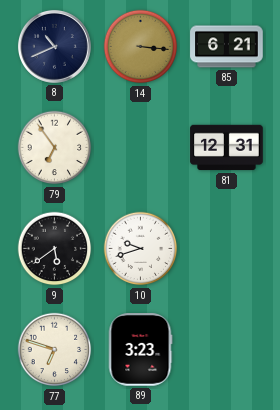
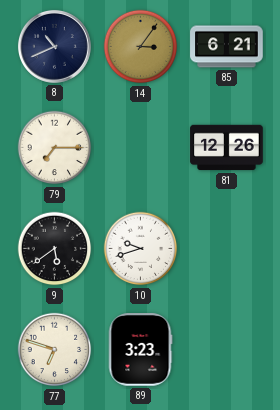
14: 3:16 -> 3:06
79: 6:54 -> 7:15
81: 12:31 -> 12:26
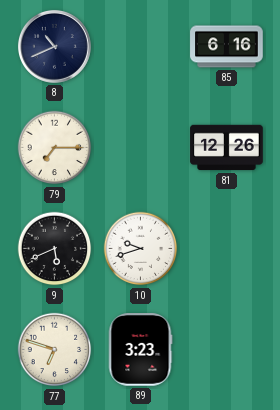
14: 3:06 -> none
85: 6:21 -> 6:16
9: 5:39 -> 5:41
